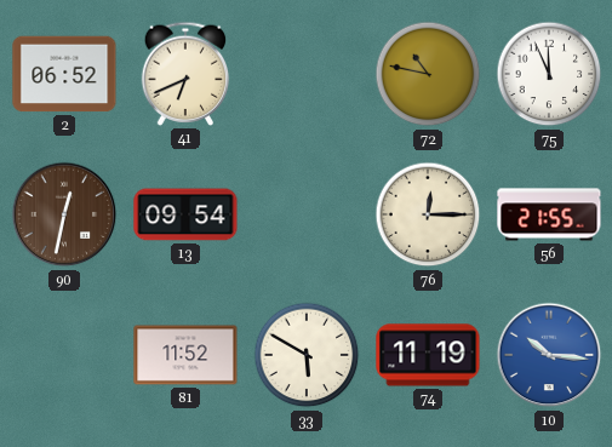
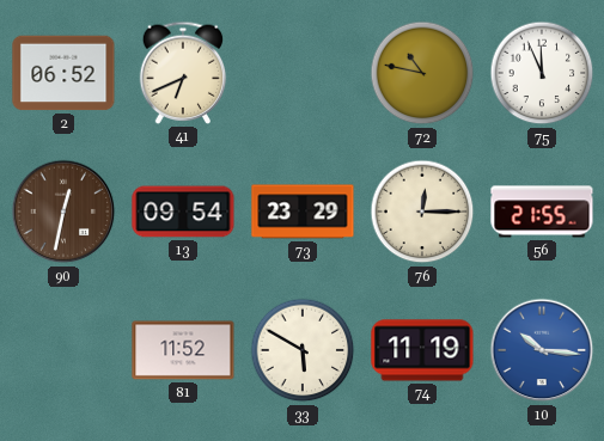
73: none -> 23:29
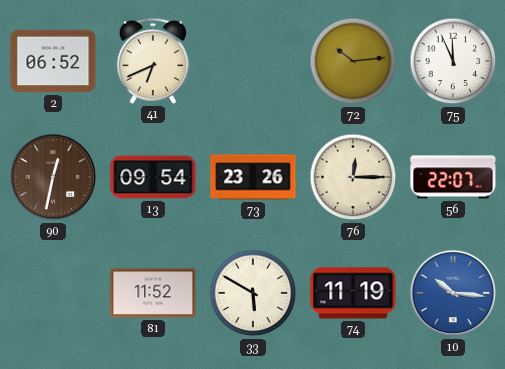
72: 10:47 -> 10:14
73: 23:29 -> 23:26
56: 21:55 -> 22:07
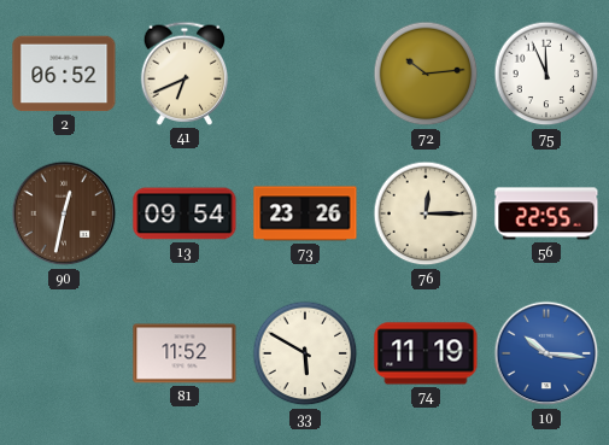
56: 22:07 -> 22:55
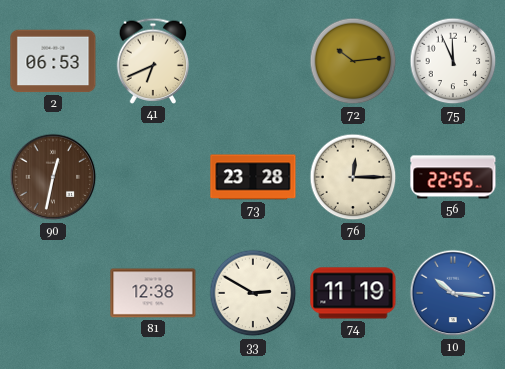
2: 06:52 -> 06:53
13: 09:54 -> none
73: 23:26 -> 23:28
81: 11:52 -> 12:38
33: 5:50 -> 2:50
